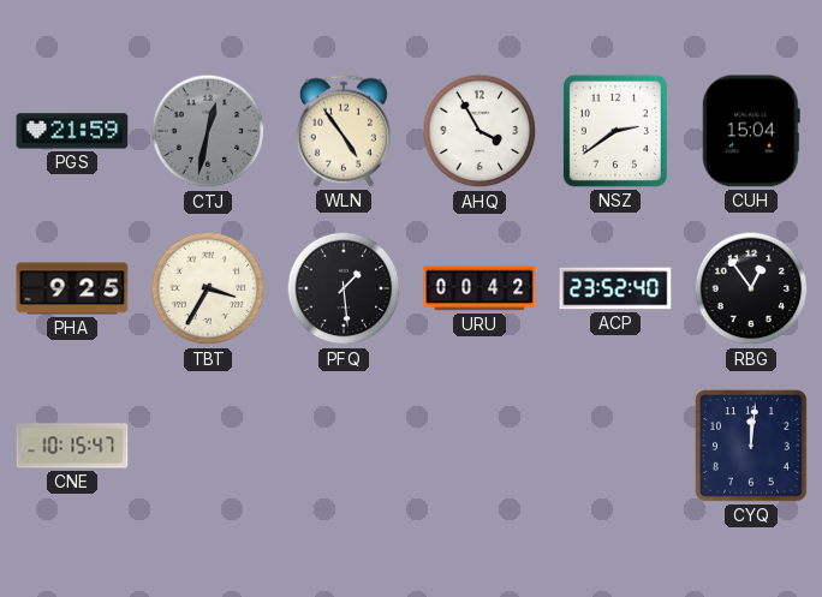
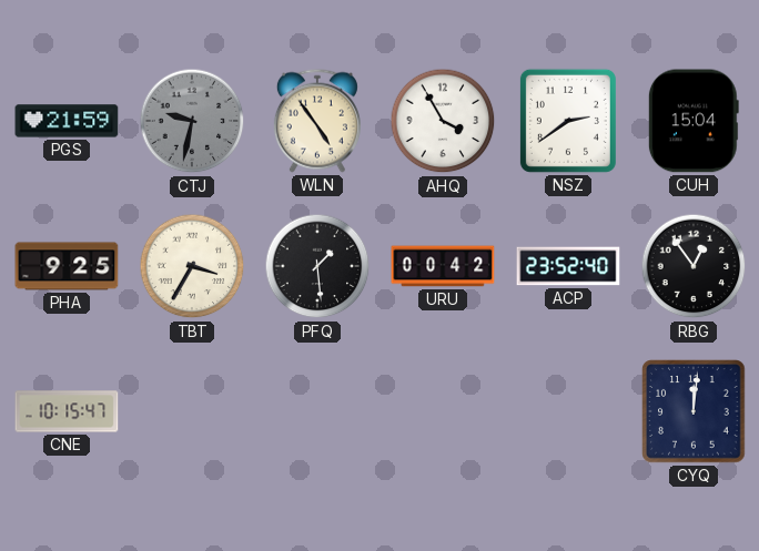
CTJ: 12:32 -> 9:32
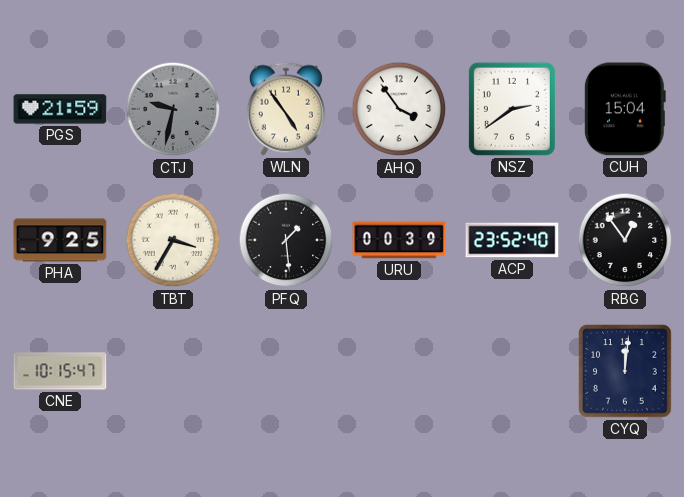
AHQ: 3:55 -> 3:54
URU: 00:42 -> 00:39
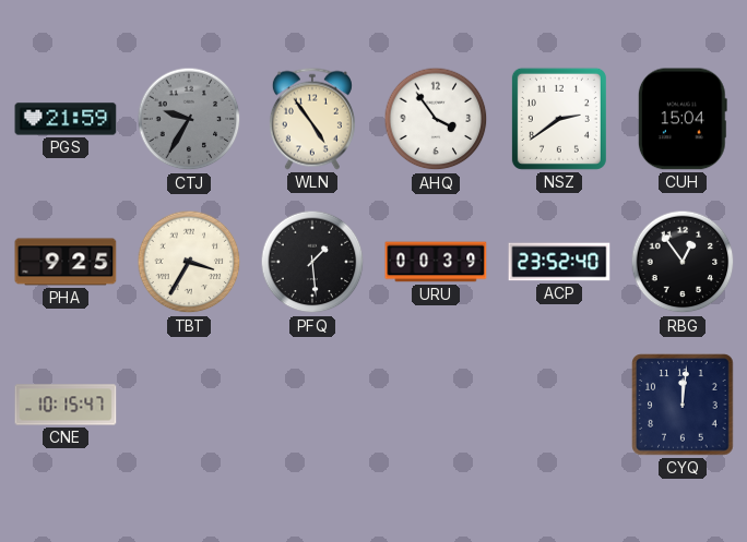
CTJ: 9:32 -> 9:35
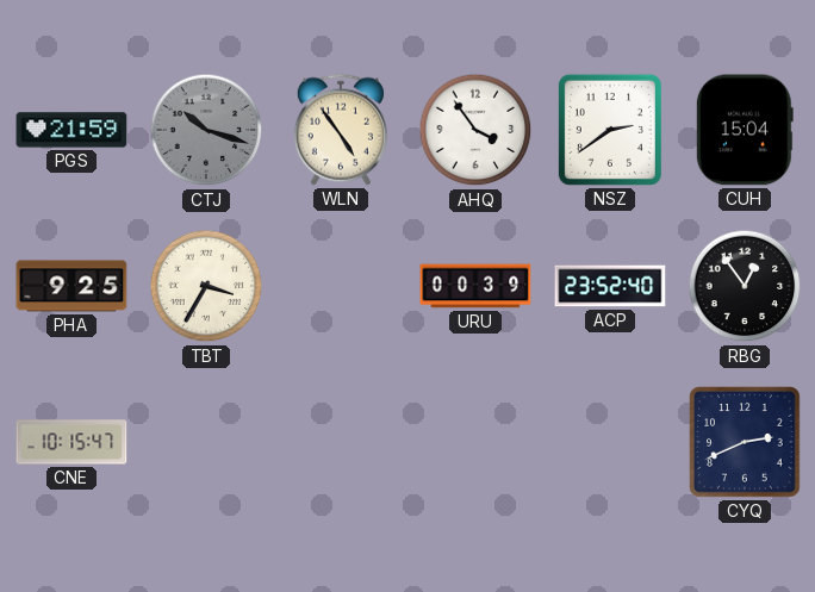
CTJ: 9:35 -> 10:18
PFQ: 1:29 -> none
CYQ: 12:01 -> 2:41
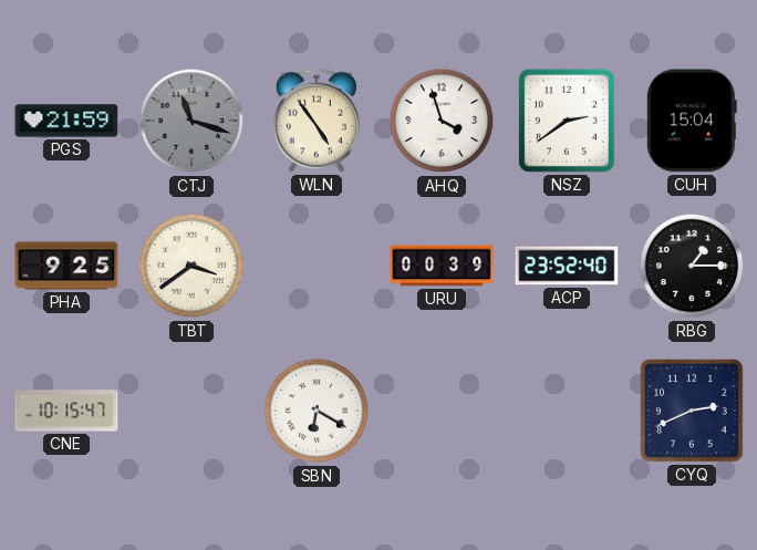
CTJ: 10:18 -> 11:18
AHQ: 3:54 -> 3:57
TBT: 3:35 -> 3:39
RBG: 12:54 -> 1:15
SBN: none -> 6:20
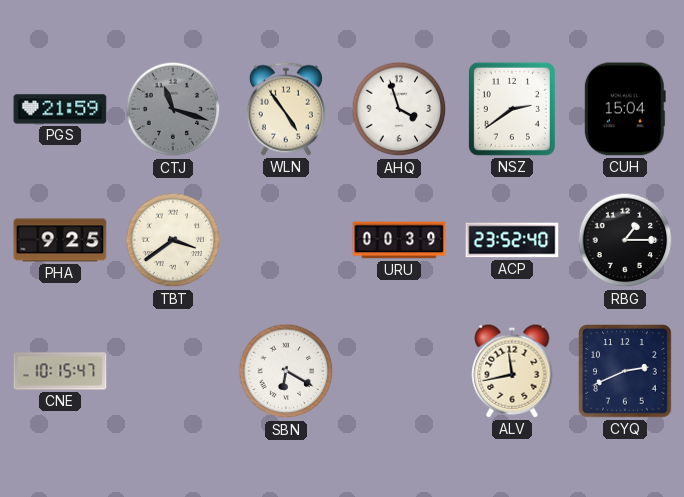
ALV: none -> 11:43
